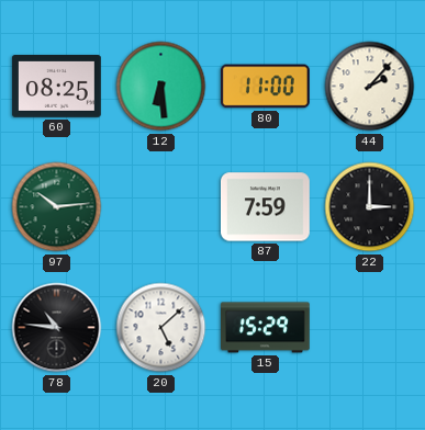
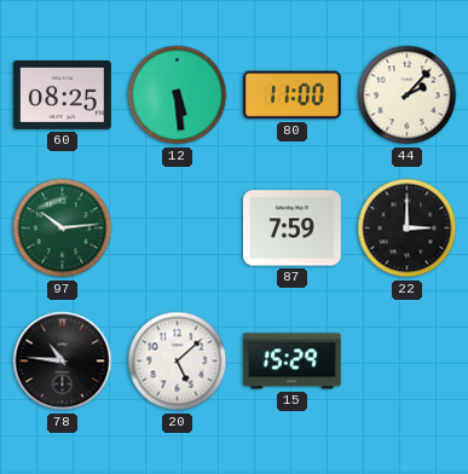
12: 6:29 -> 5:29
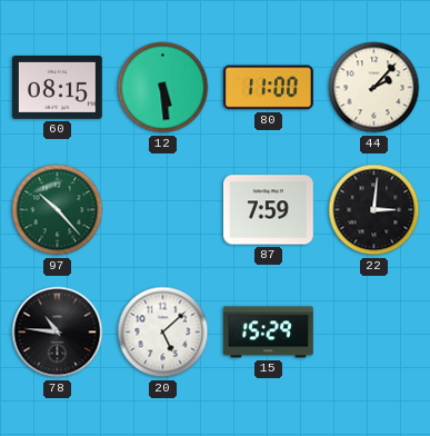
60: 08:25 -> 08:15
97: 10:14 -> 10:23
22: 3:00 -> 3:01
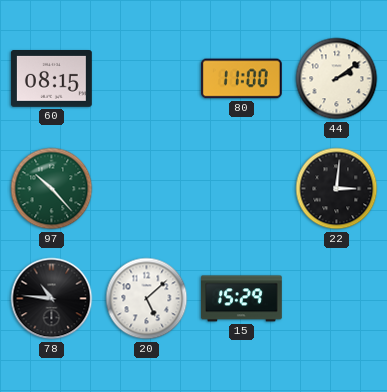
12: 5:29 -> none
44: 2:07 -> 2:09
87: 7:59 -> none
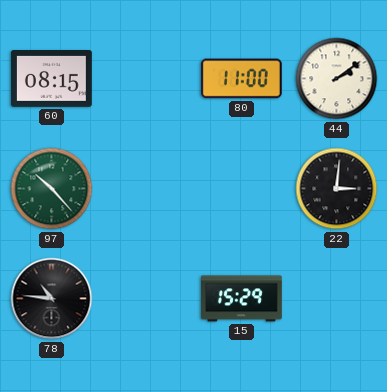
20: 5:08 -> none
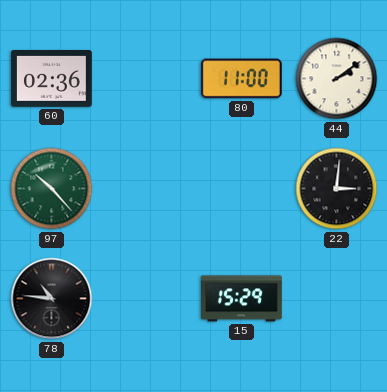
60: 08:15 -> 02:36
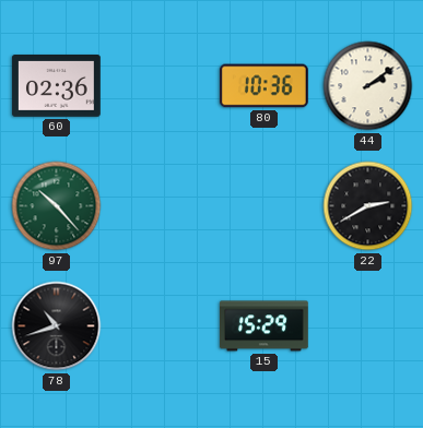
80: 11:00 -> 10:36
22: 3:01 -> 2:40
78: 10:46 -> 10:42
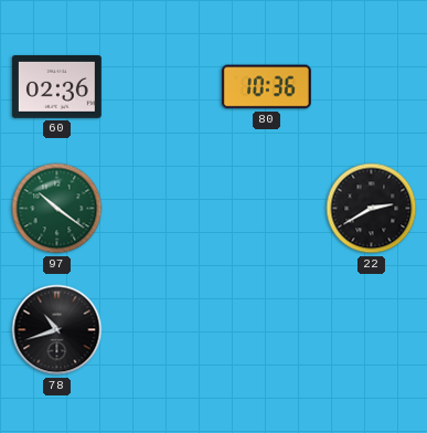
44: 2:09 -> none
97: 10:23 -> 10:21
15: 15:29 -> none
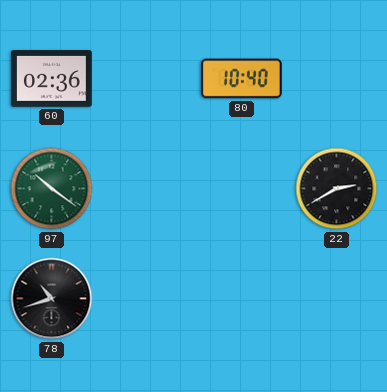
80: 10:36 -> 10:40
